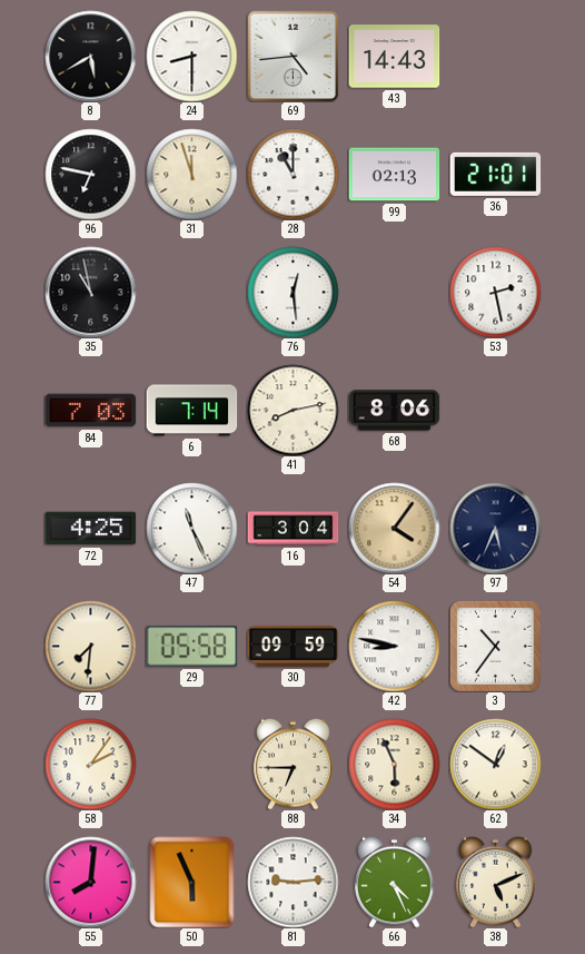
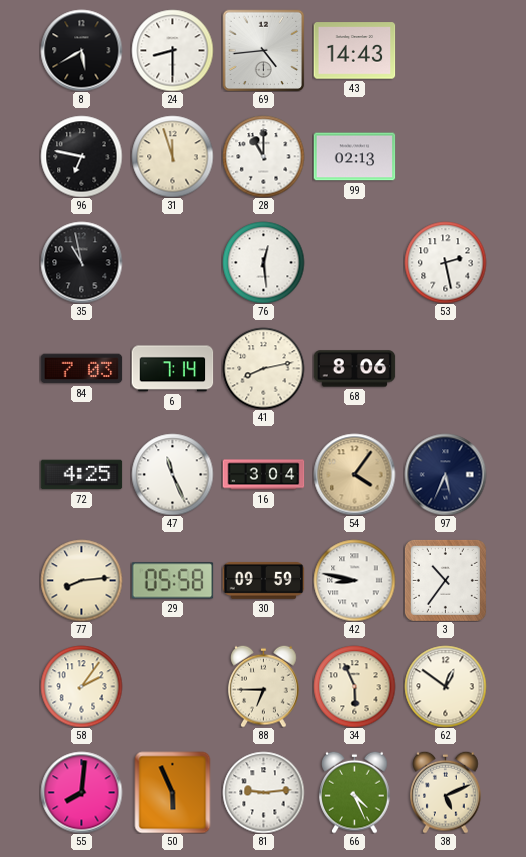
36: 21:01 -> none
77: 7:31 -> 8:14
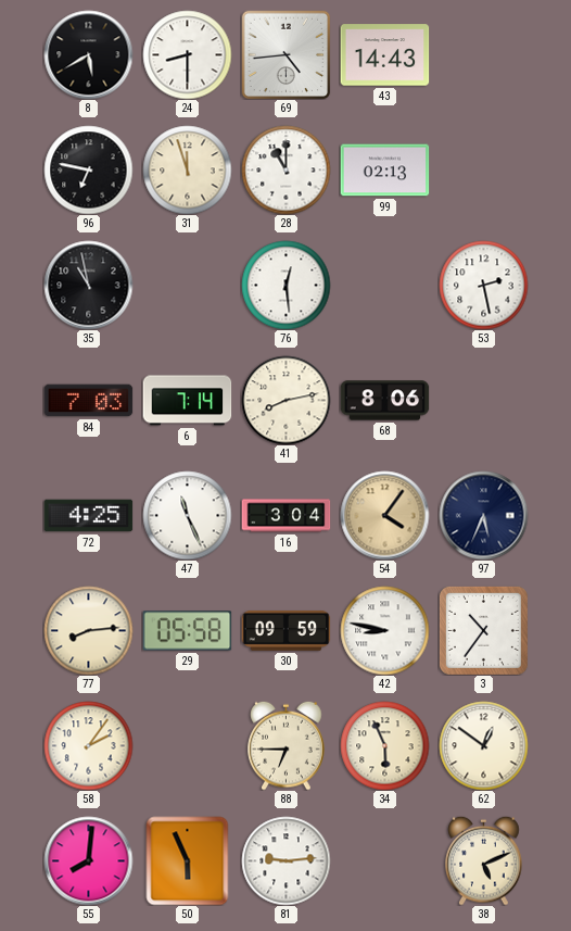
66: 4:26 -> none
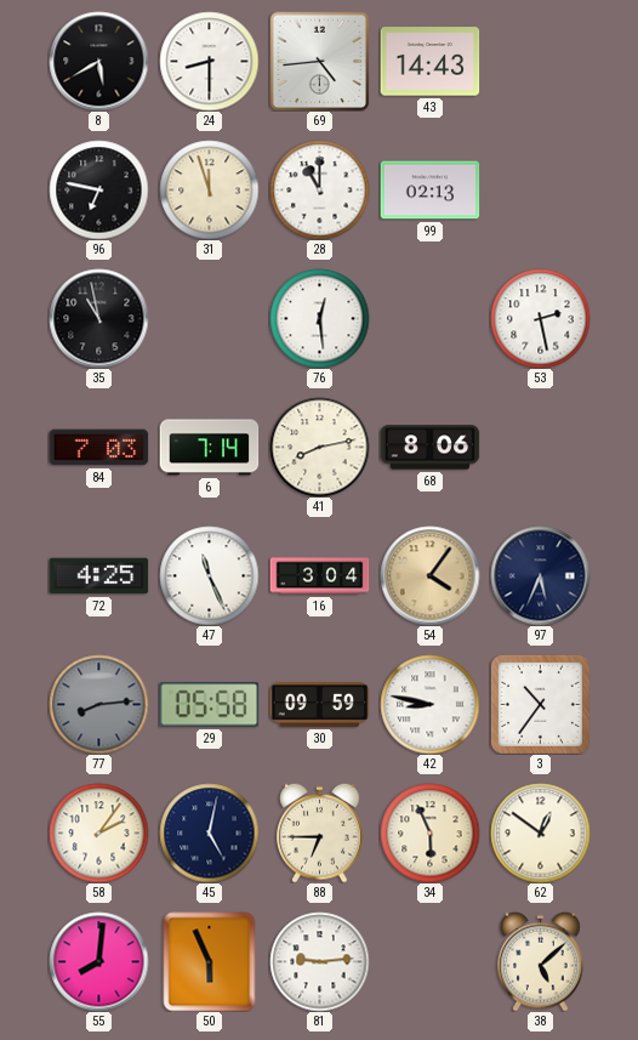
77 dial: cream -> grey
45: none -> 5:02
38: 5:11 -> 5:08
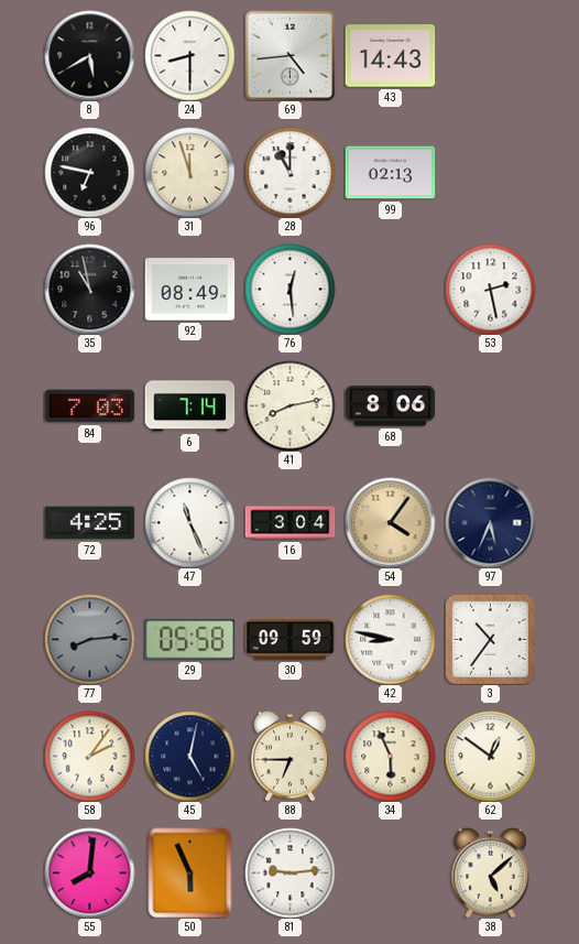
92: none -> 08:49
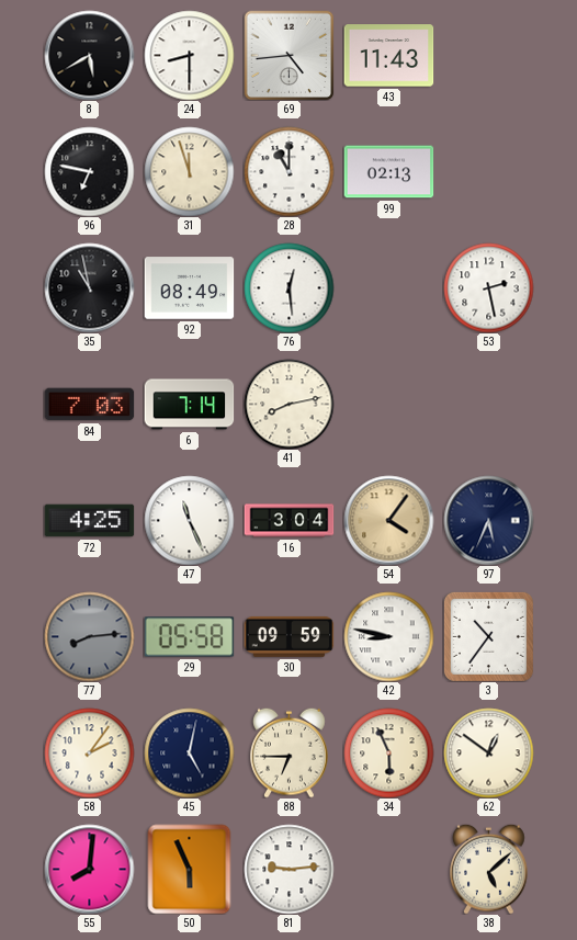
43: 14:43 -> 11:43
68: 8:06 -> none
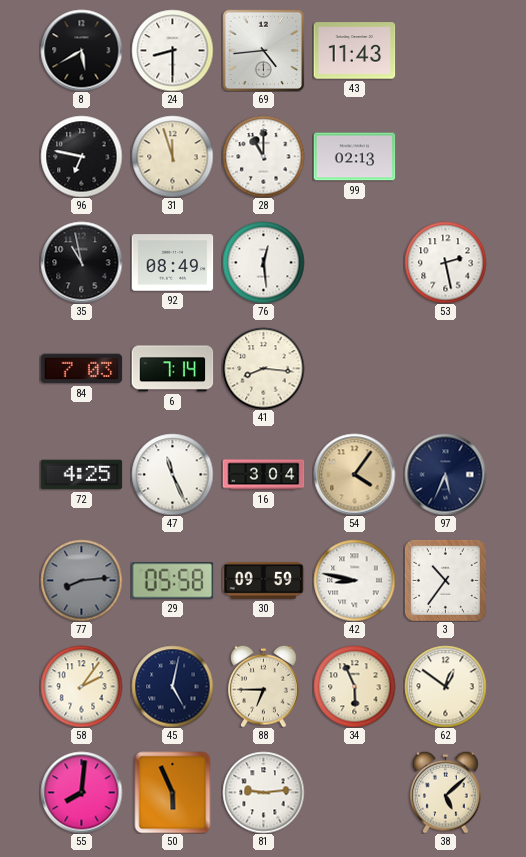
41: 8:13 -> 8:16
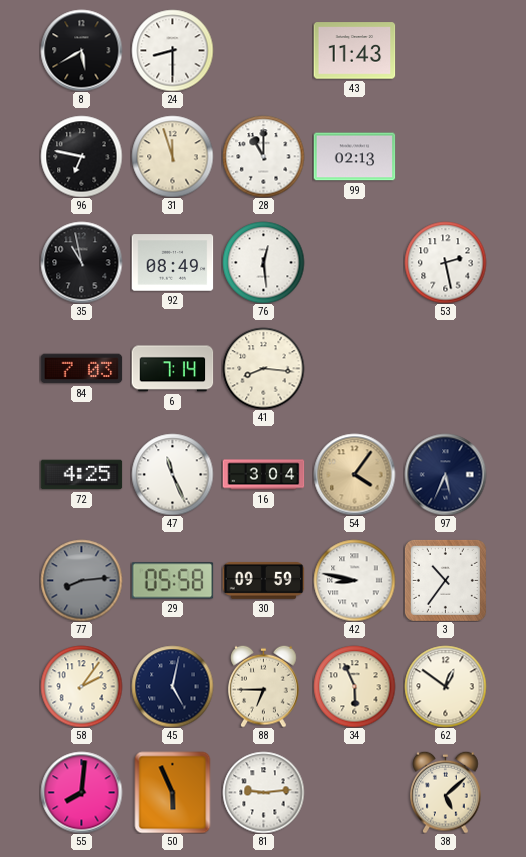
69: 4:44 -> none
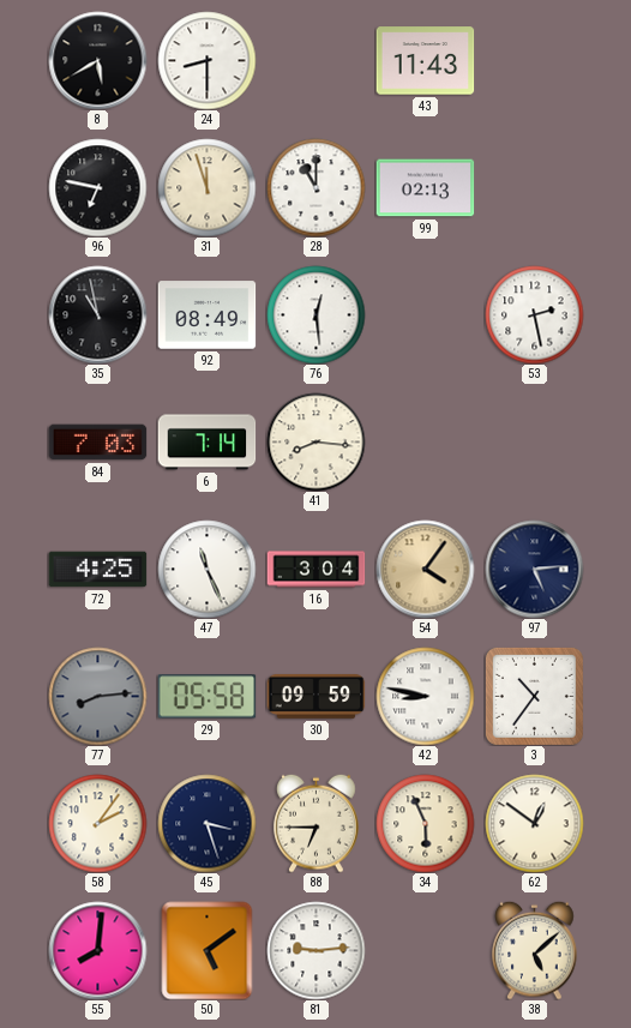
97: 5:34 -> 5:14
45: 5:02 -> 3:27
50: 5:56 -> 5:09
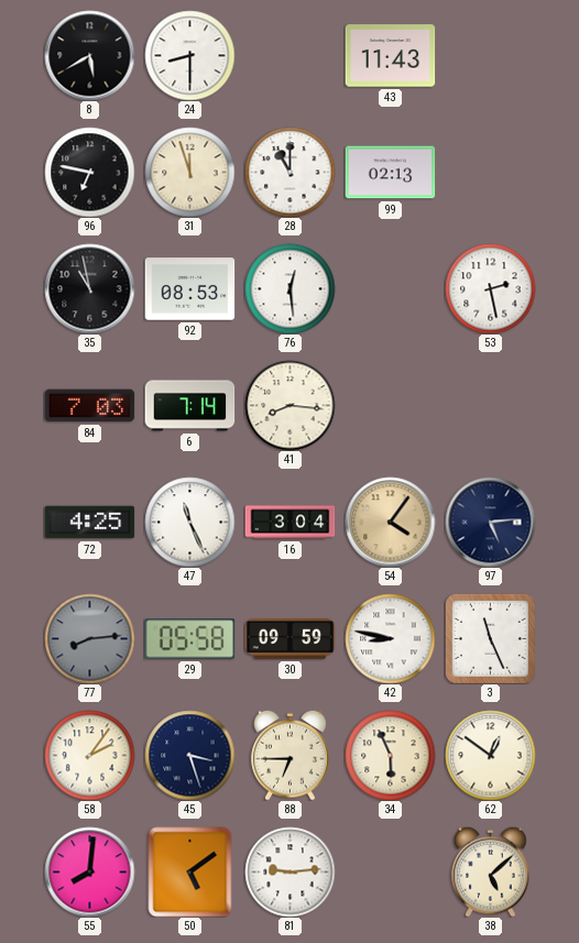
92: 08:49 -> 08:53
3: 10:36 -> 11:26
